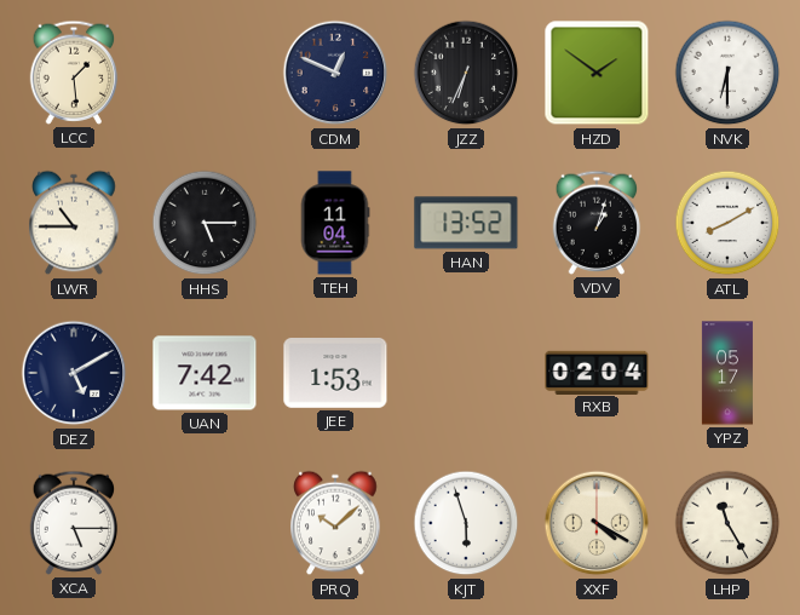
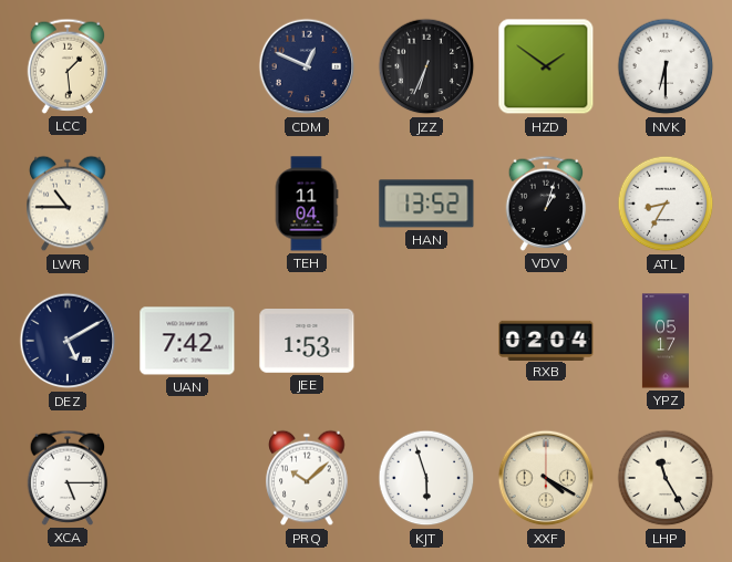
HHS: 5:15 -> none
ATL: 8:10 -> 8:35
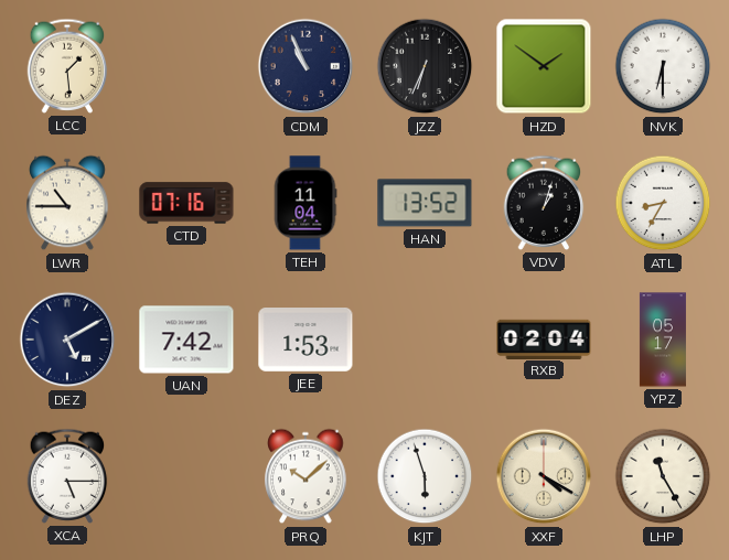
CDM: 12:49 -> 10:56
CTD: none -> 07:16
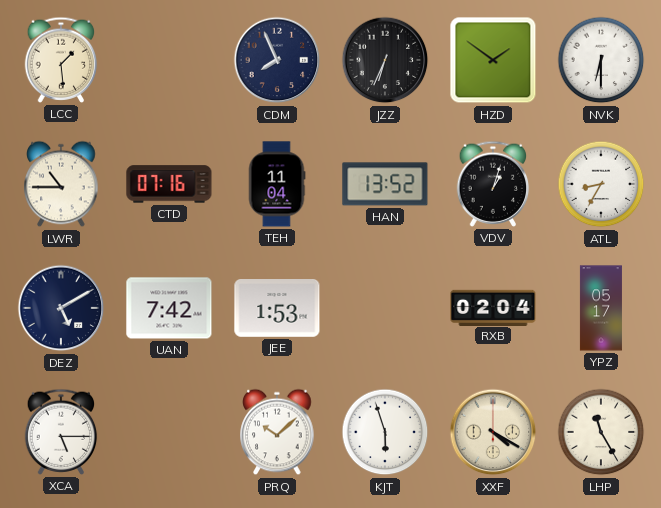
CDM: 10:56 -> 7:56
